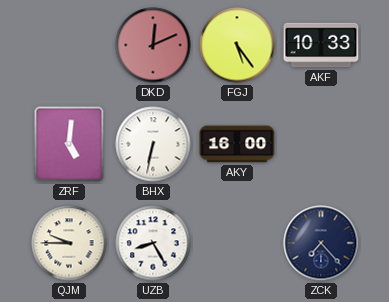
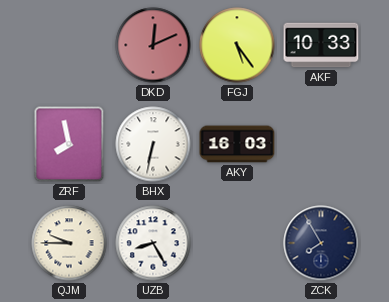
ZRF: 5:01 -> 7:58
AKY: 16:00 -> 16:03
ZCK: 7:23 -> 7:55
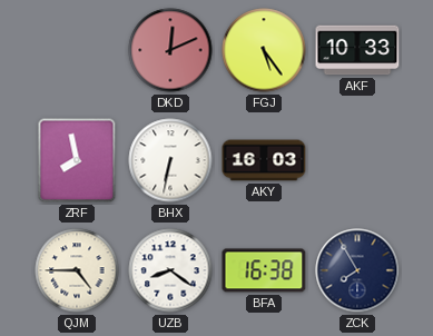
QJM: 9:45 -> 4:45
UZB: 8:25 -> 8:21
BFA: none -> 16:38
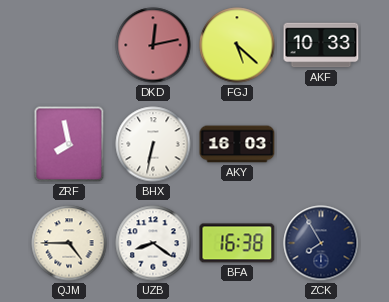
DKD: 12:11 -> 12:13
FGJ: 5:24 -> 5:22
